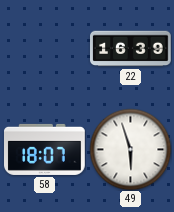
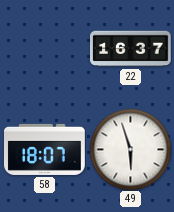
22: 16:39 -> 16:37
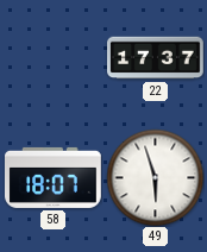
22: 16:37 -> 17:37
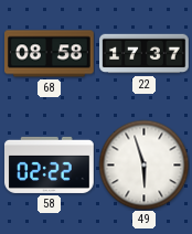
68: none -> 08:58
58: 18:07 -> 02:22
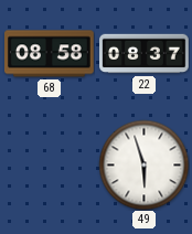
22: 17:37 -> 08:37
58: 02:22 -> none
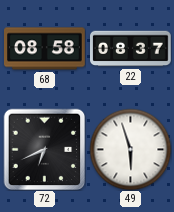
72: none -> 6:41
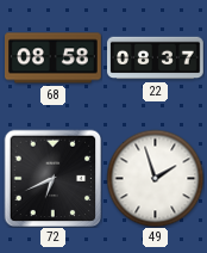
49: 5:57 -> 1:57
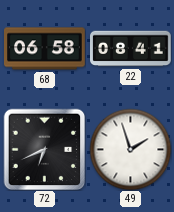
68: 08:58 -> 06:58
22: 08:37 -> 08:41
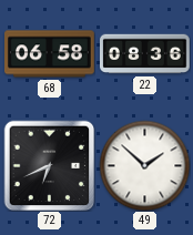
22: 08:41 -> 08:36
49: 1:57 -> 1:52
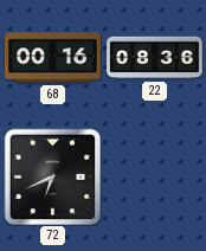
68: 06:58 -> 00:16
49: 1:52 -> none
